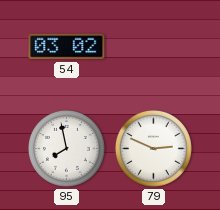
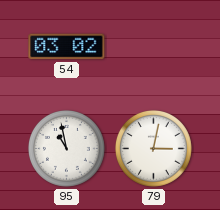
95: 7:58 -> 10:58
79: 2:49 -> 3:02
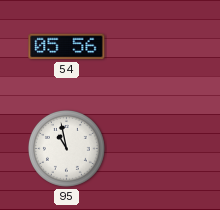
54: 03:02 -> 05:56
79: 3:02 -> none
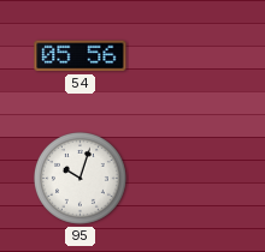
95: 10:58 -> 10:03
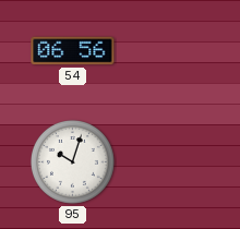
54: 05:56 -> 06:56
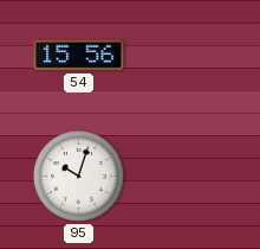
54: 06:56 -> 15:56
